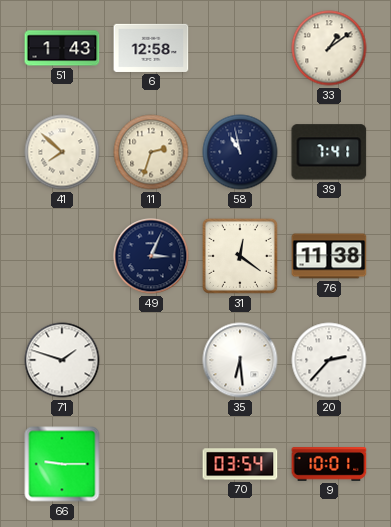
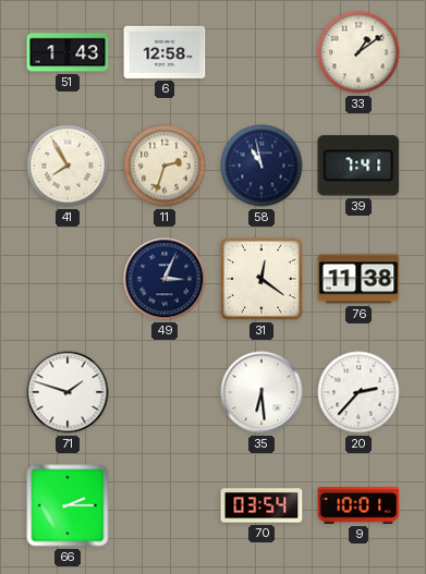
41: 7:52 -> 7:55
66: 9:15 -> 2:15
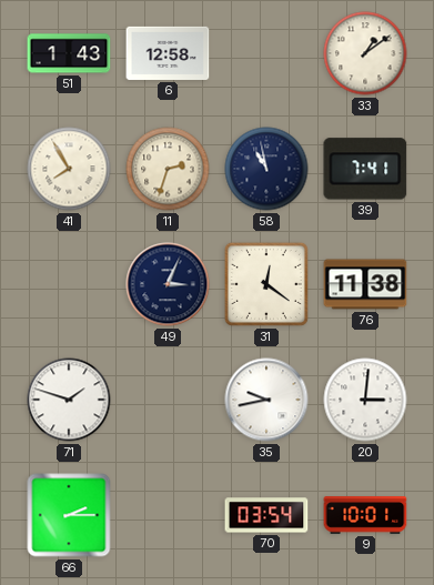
35: 6:29 -> 9:43
20: 2:37 -> 3:01
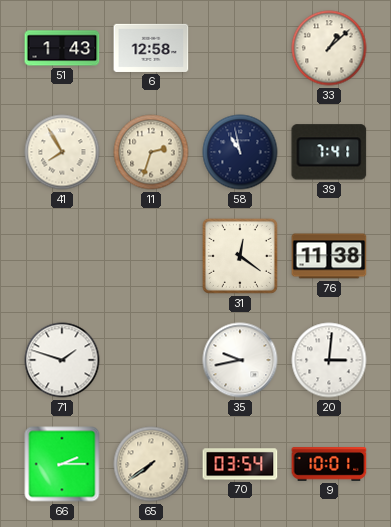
33: 1:09 -> 1:08
49: 3:04 -> none
65: none -> 7:39
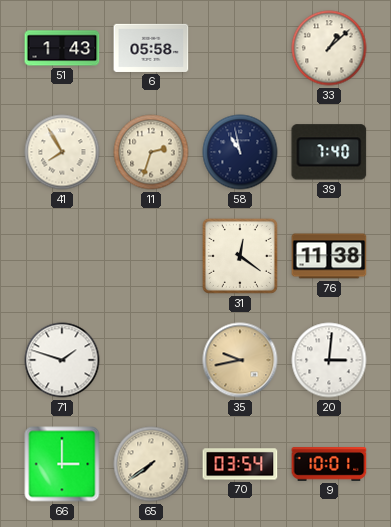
6: 12:58 -> 05:58
39: 7:41 -> 7:40
35 dial: white -> champagne
66: 2:15 -> 3:00
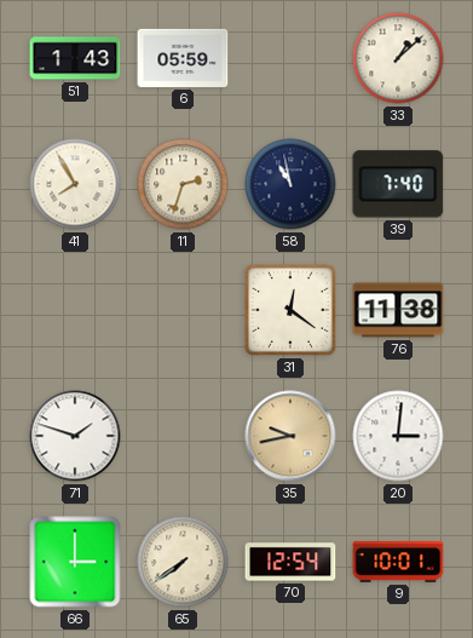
6: 05:58 -> 05:59
70: 03:54 -> 12:54
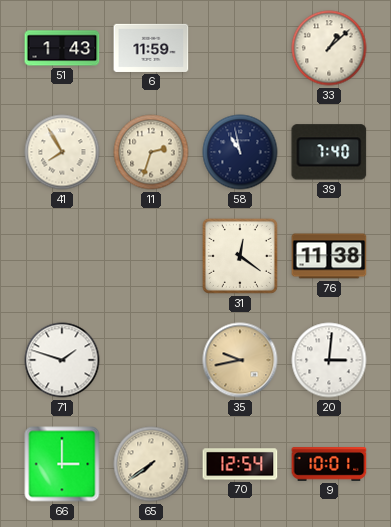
6: 05:59 -> 11:59
